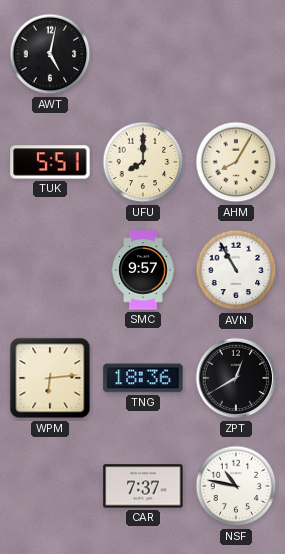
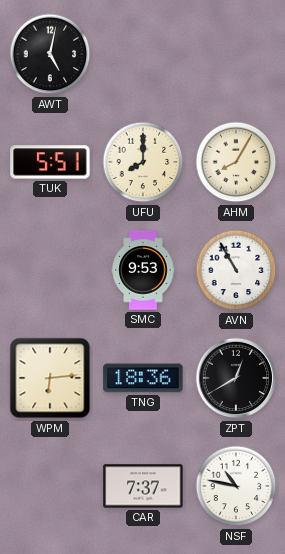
SMC: 9:57 -> 9:53
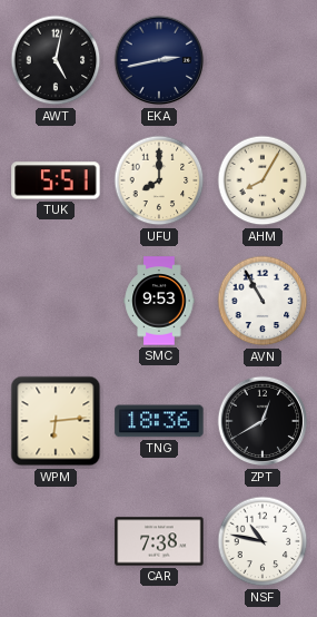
EKA: none -> 2:43
CAR: 7:37 -> 7:38
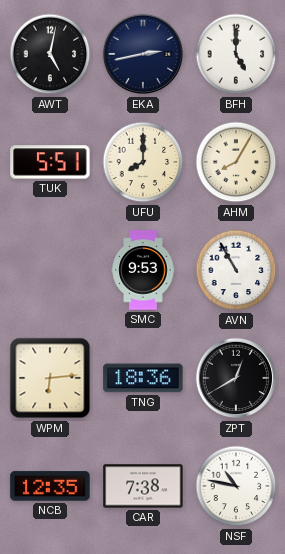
BFH: none -> 5:00
NCB: none -> 12:35
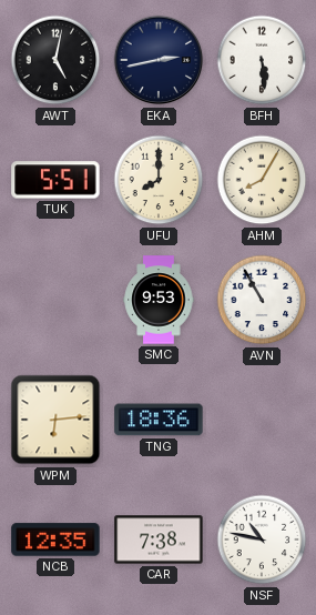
BFH: 5:00 -> 5:29
ZPT: 12:40 -> none
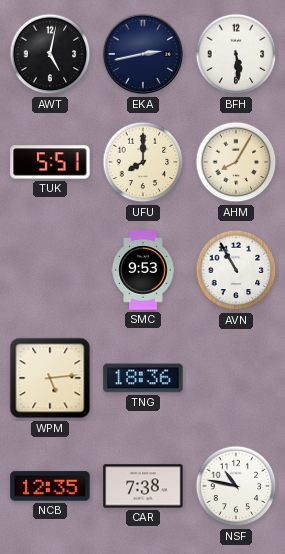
WPM: 6:14 -> 5:14
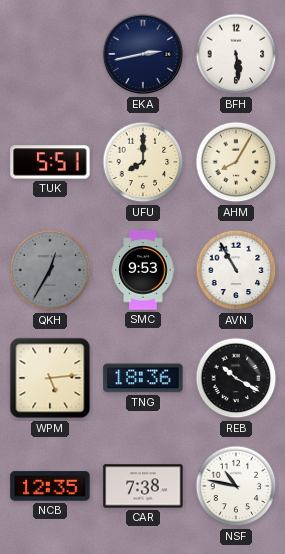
AWT: 5:02 -> none
QKH: none -> 12:35
REB: none -> 10:20
